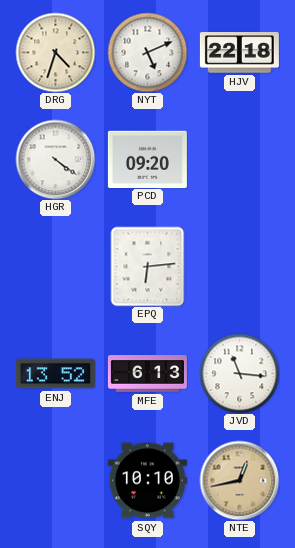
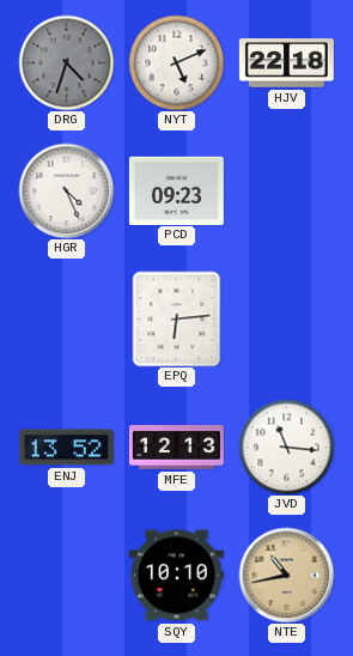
DRG dial: cream -> grey
HGR: 4:21 -> 4:26
PCD: 09:20 -> 09:23
MFE: 6:13 -> 12:13
NTE: 12:43 -> 10:43
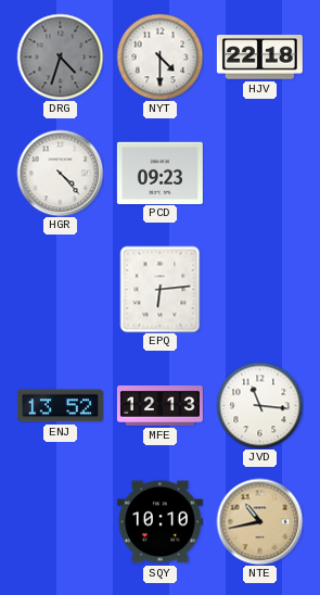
NYT: 5:11 -> 4:30
HGR: 4:26 -> 4:23
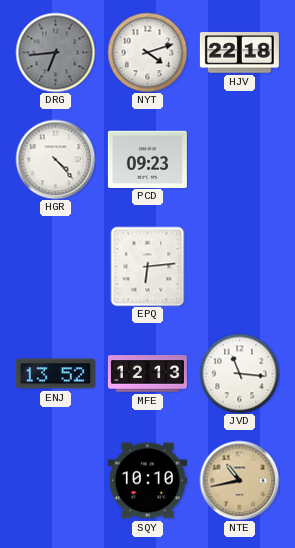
DRG: 4:33 -> 6:44
NYT: 4:30 -> 4:12
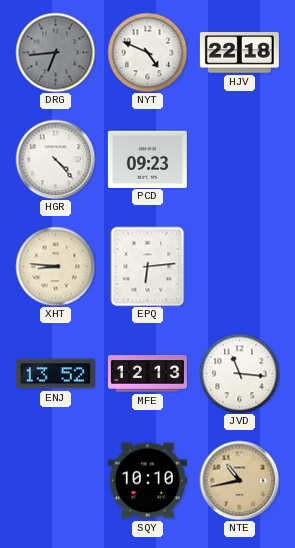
NYT: 4:12 -> 4:49
XHT: none -> 8:46
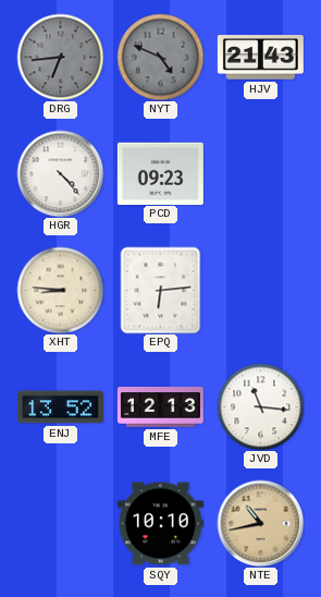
NYT dial: white -> grey
HJV: 22:18 -> 21:43
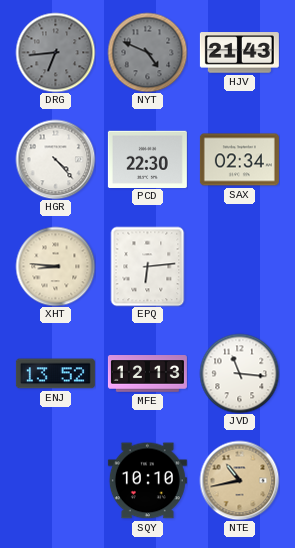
PCD: 09:23 -> 22:30
SAX: none -> 02:34
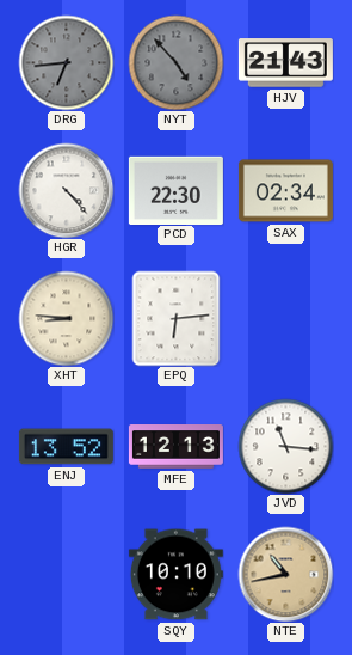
NYT: 4:49 -> 4:53
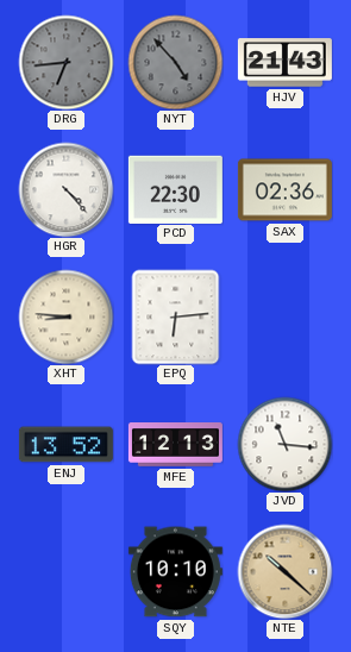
SAX: 02:34 -> 02:36
NTE: 10:43 -> 10:22
